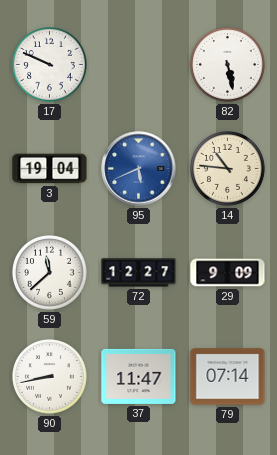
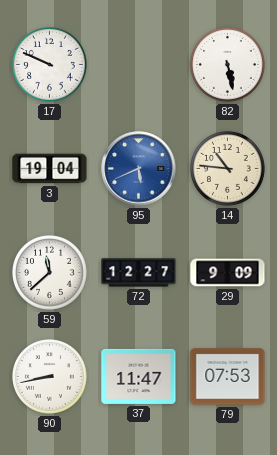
79: 07:14 -> 07:53
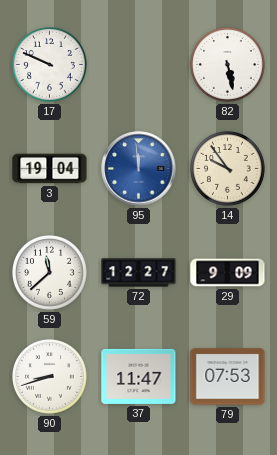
95: 5:41 -> 11:59
14: 10:46 -> 9:54
90: 8:43 -> 8:42
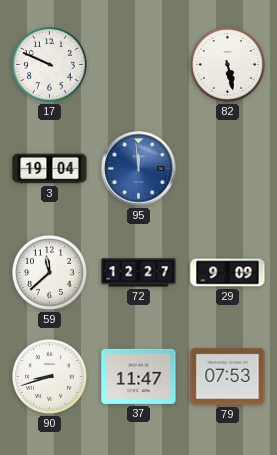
14: 9:54 -> none
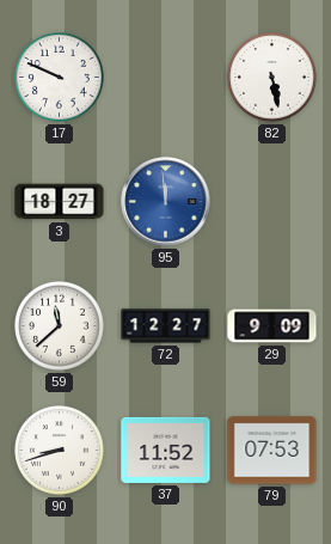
3: 19:04 -> 18:27
37: 11:47 -> 11:52
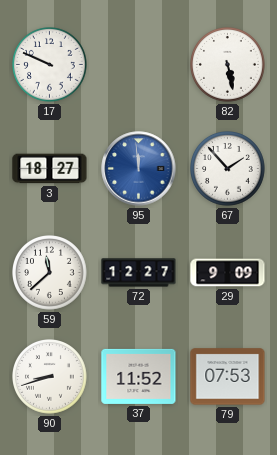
67: none -> 1:53
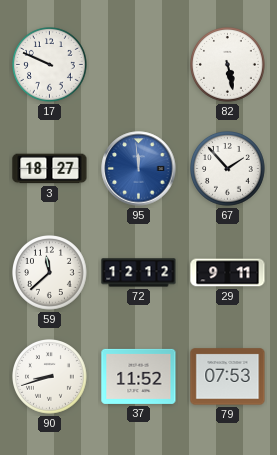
72: 12:27 -> 12:12
29: 9:09 -> 9:11
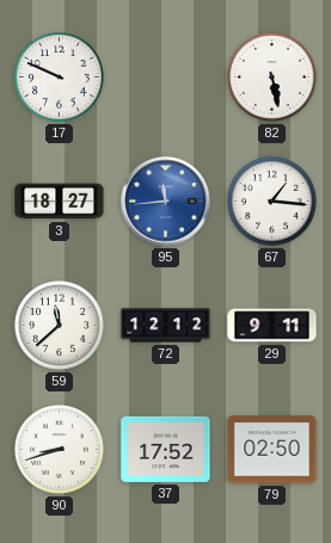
95: 11:59 -> 11:44
67: 1:53 -> 1:16
37: 11:52 -> 17:52
79: 07:53 -> 02:50
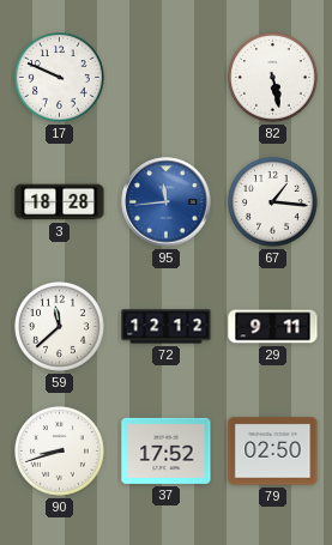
3: 18:27 -> 18:28
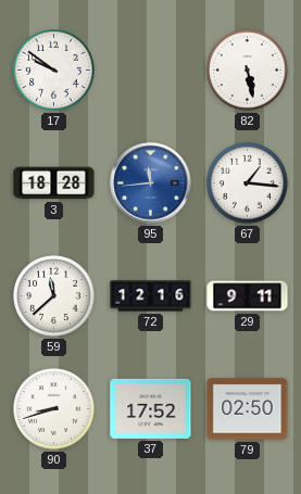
17: 9:49 -> 9:51
72: 12:12 -> 12:16
